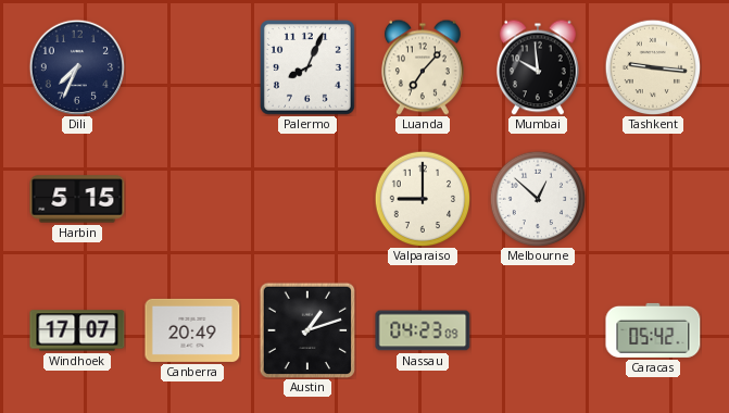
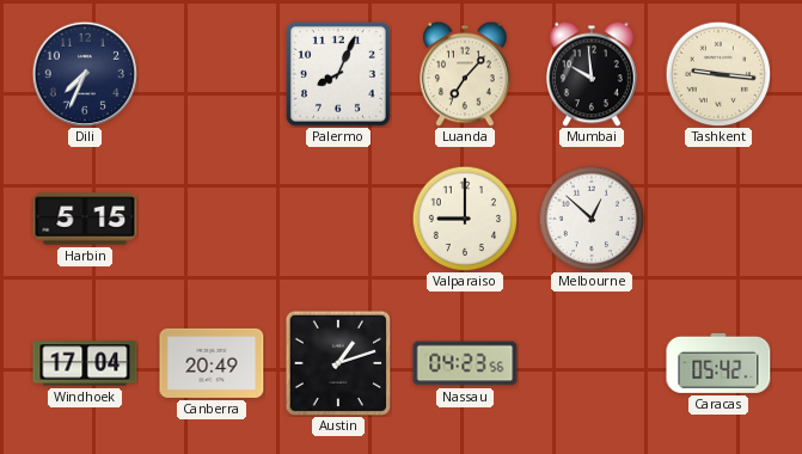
Windhoek: 17:07 -> 17:04
Nassau: 04:23:09 -> 04:23:56
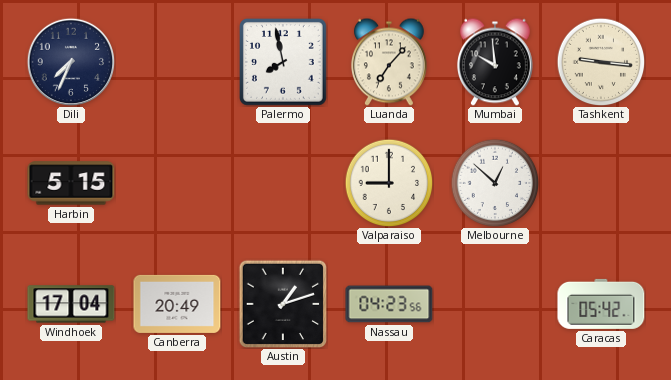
Palermo: 8:04 -> 7:58
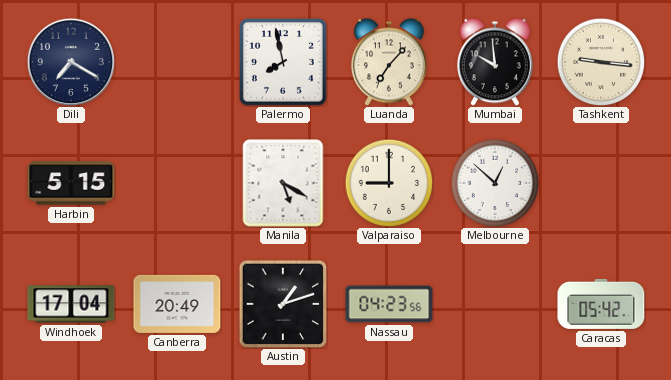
Dili: 7:34 -> 7:20
Manila: none -> 5:20
